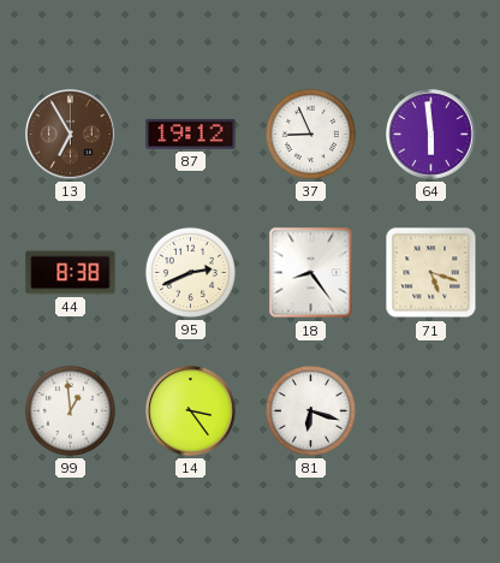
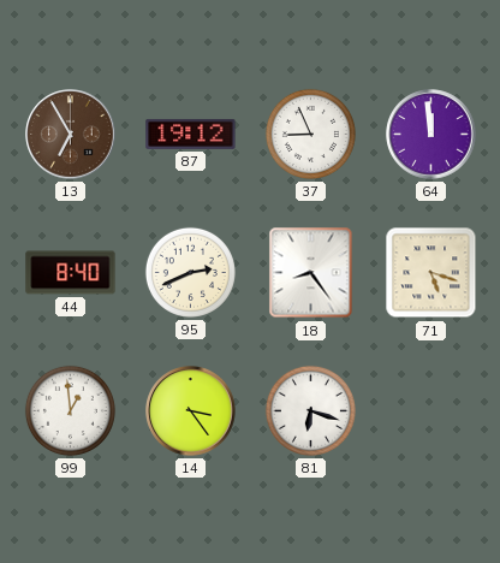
64: 5:59 -> 11:59
44: 8:38 -> 8:40
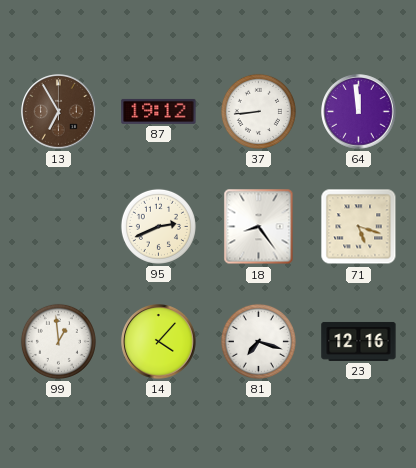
37: 8:56 -> 8:44
44: 8:40 -> none
14: 3:24 -> 4:07
81: 6:18 -> 7:18
23: none -> 12:16
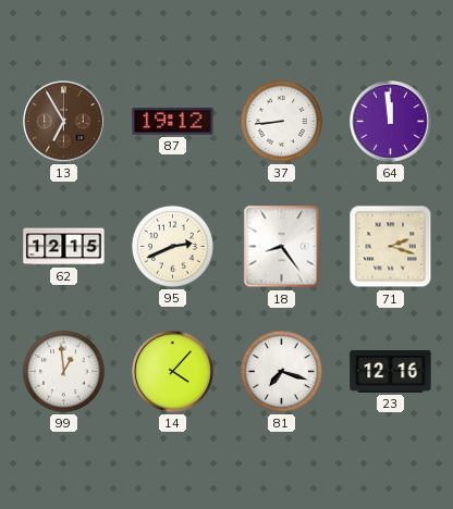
62: none -> 12:15
71: 5:18 -> 2:18
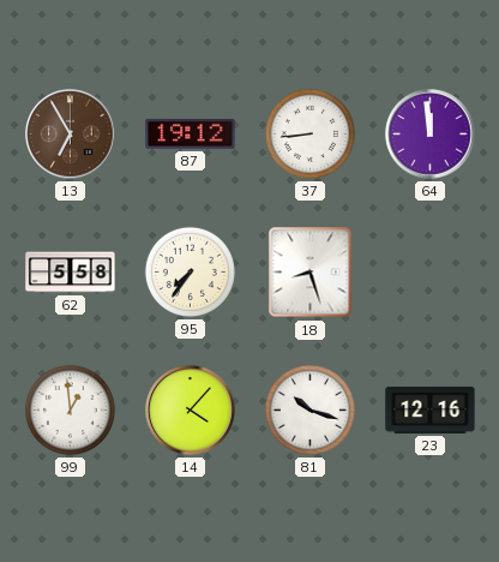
62: 12:15 -> 5:58
95: 2:41 -> 7:36
18: 8:24 -> 8:27
71: 2:18 -> none
81: 7:18 -> 10:18
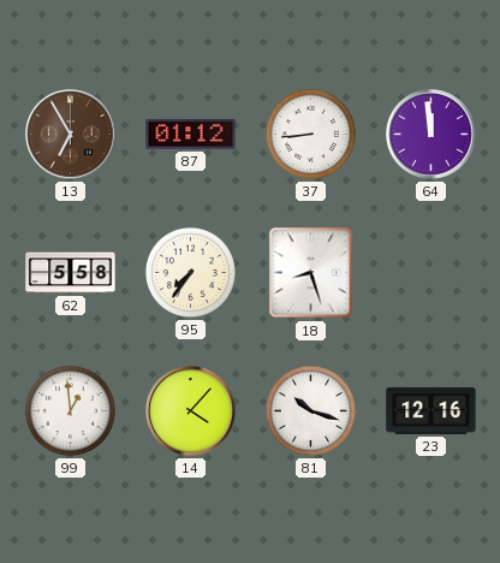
87: 19:12 -> 01:12
